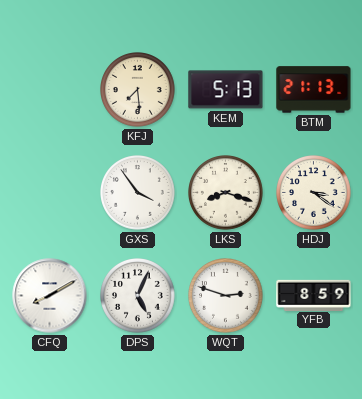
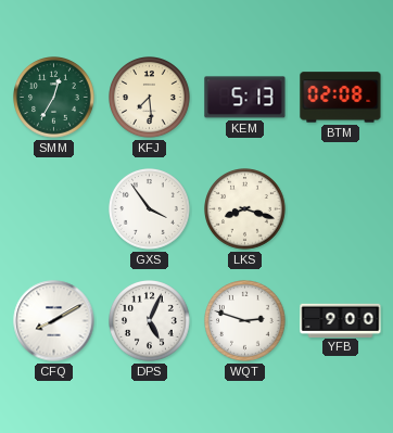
SMM: none -> 12:35
BTM: 21:13 -> 02:08
HDJ: 3:21 -> none
YFB: 8:59 -> 9:00
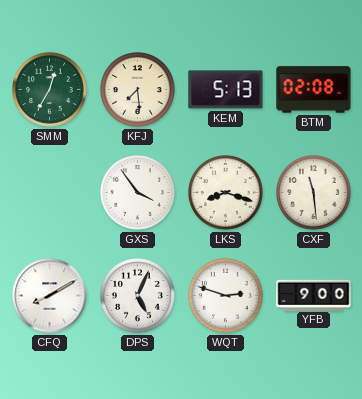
CXF: none -> 11:29
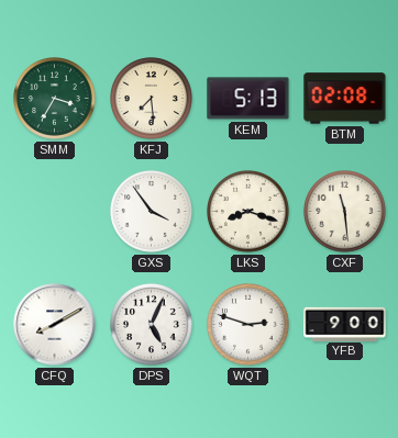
SMM: 12:35 -> 3:35
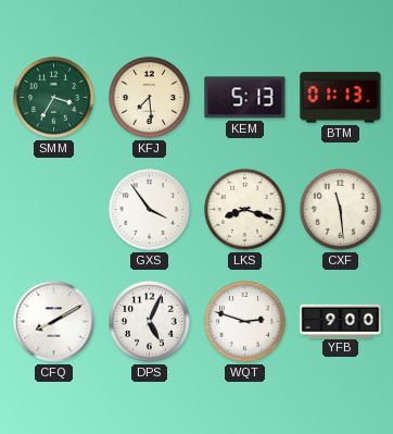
BTM: 02:08 -> 01:13
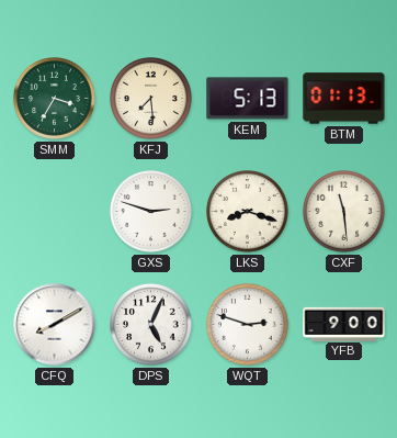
GXS: 3:54 -> 2:48
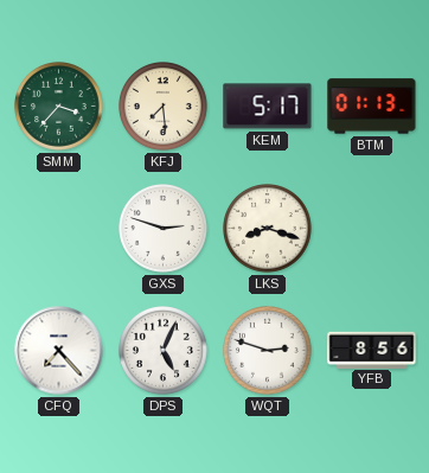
SMM: 3:35 -> 3:37
KEM: 5:13 -> 5:17
CXF: 11:29 -> none
CFQ: 8:10 -> 7:23
YFB: 9:00 -> 8:56
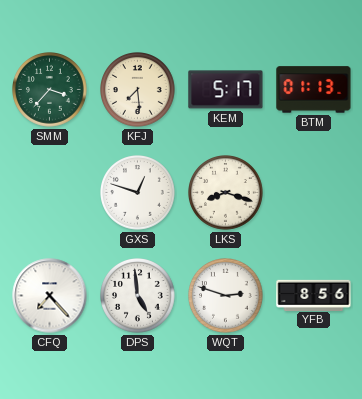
GXS: 2:48 -> 12:48
DPS: 5:04 -> 4:59
